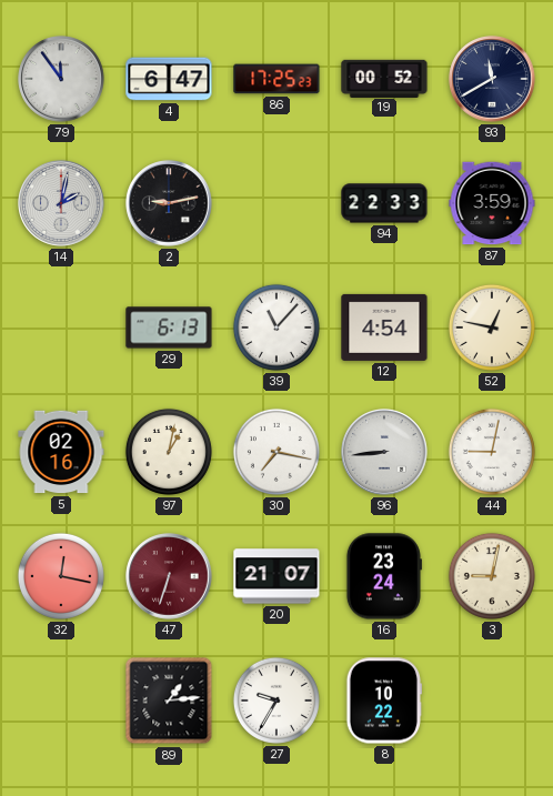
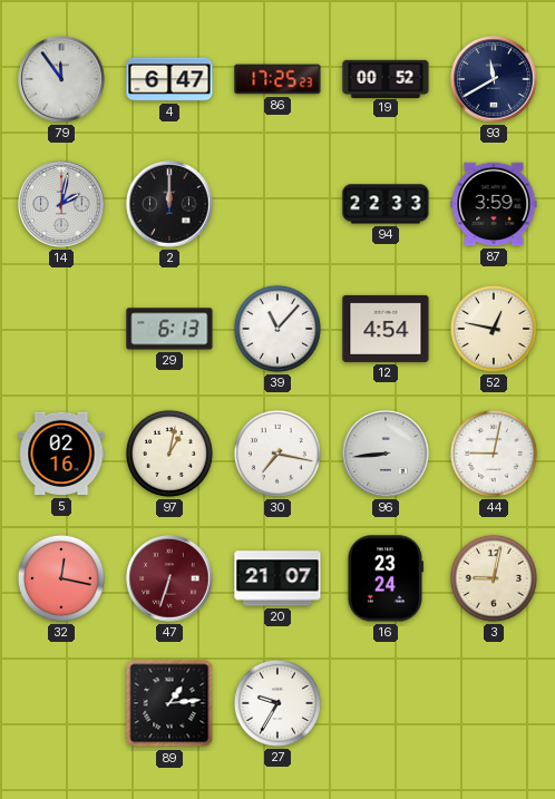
2: 9:13 -> 12:00
8: 10:22 -> none
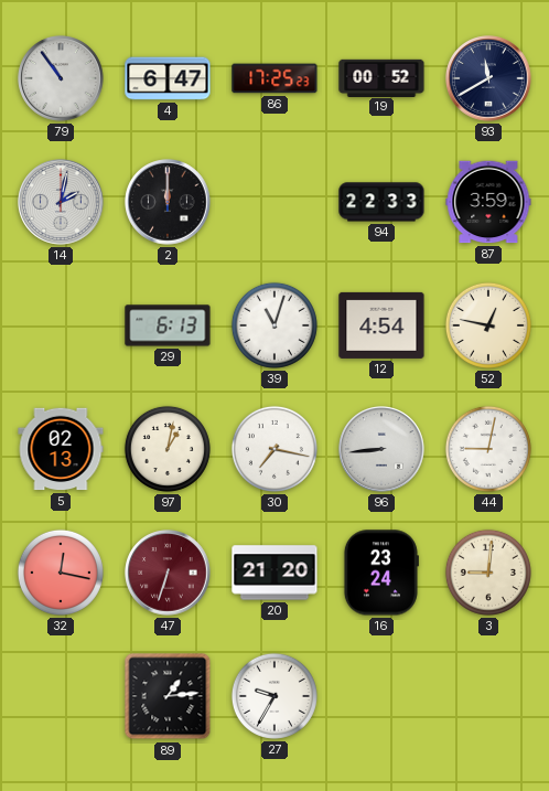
79: 11:54 -> 10:54
39: 11:07 -> 11:03
5: 02:16 -> 02:13
20: 21:07 -> 21:20
3: 9:02 -> 9:01
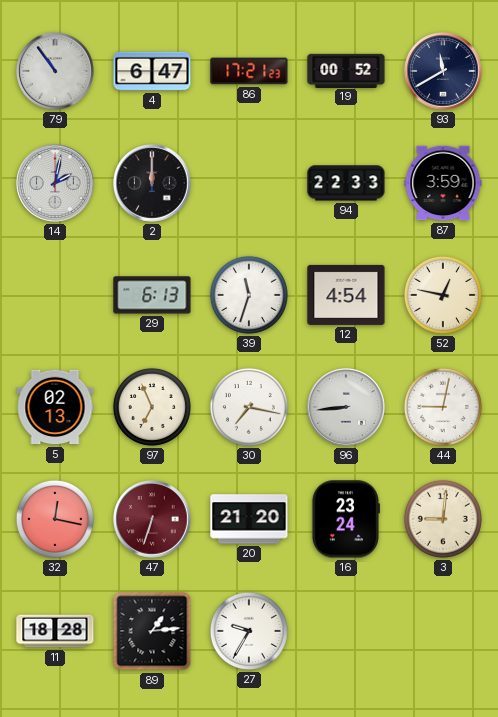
86: 17:25 -> 17:21
39: 11:03 -> 11:33
97: 1:02 -> 6:56
11: none -> 18:28
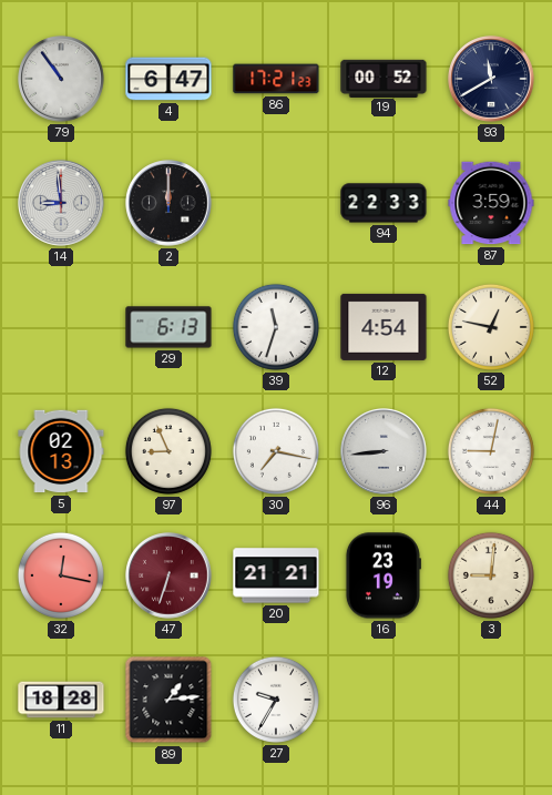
14: 2:02 -> 8:59
97: 6:56 -> 8:56
20: 21:20 -> 21:21
16: 23:24 -> 23:19
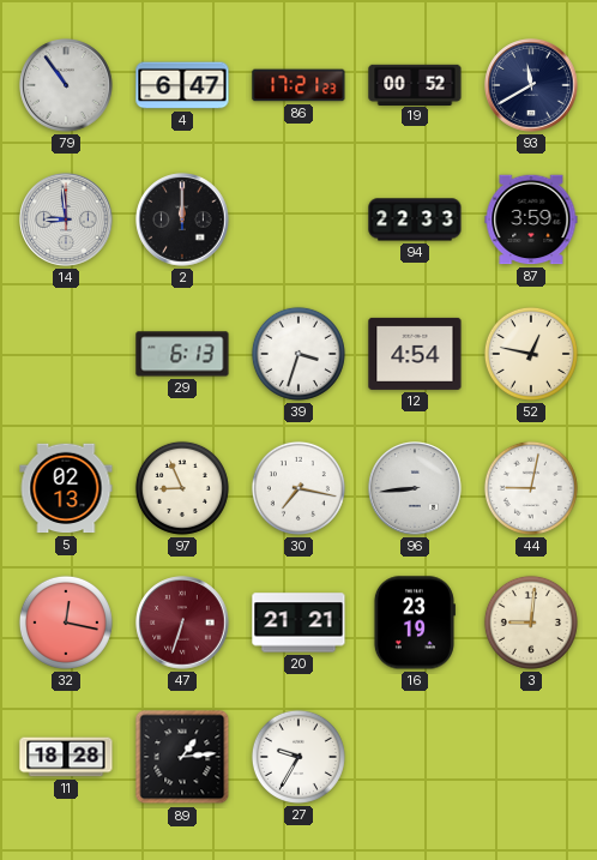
39: 11:33 -> 3:33
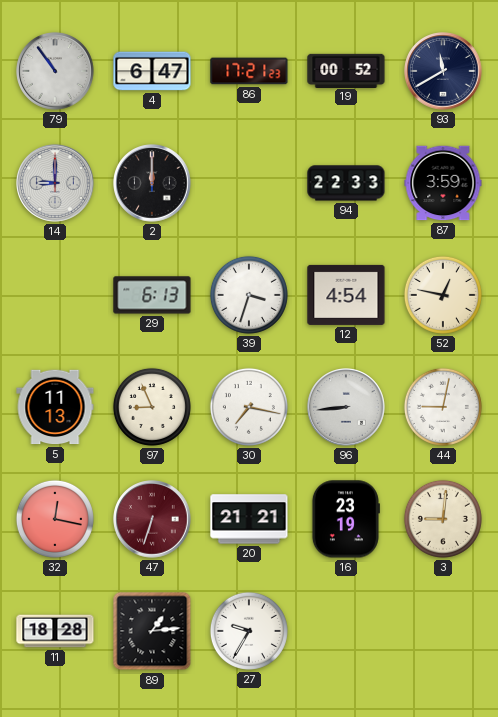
14: 8:59 -> 9:00
5: 02:13 -> 11:13
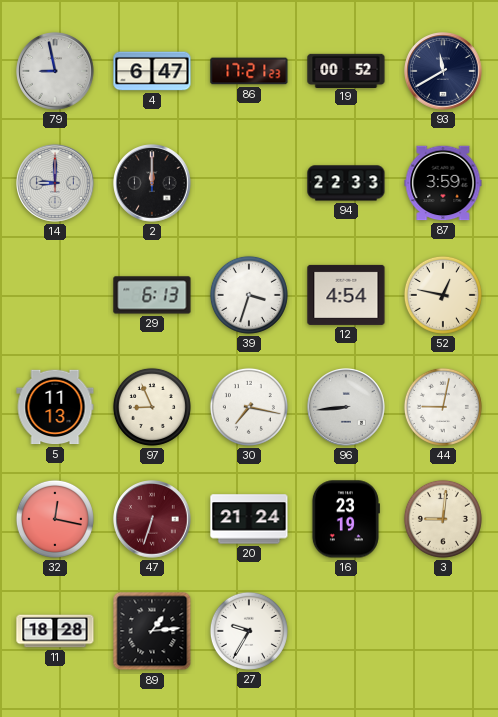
79: 10:54 -> 8:58
20: 21:21 -> 21:24
